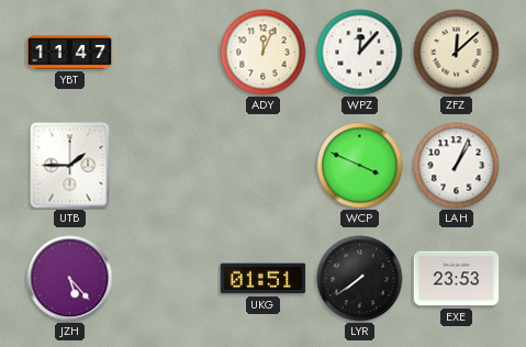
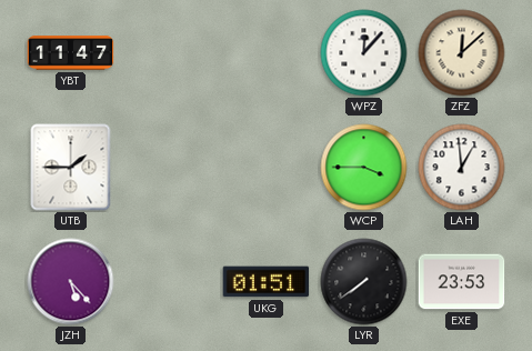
ADY: 12:04 -> none
WCP: 3:49 -> 3:45
LAH: 1:04 -> 12:59
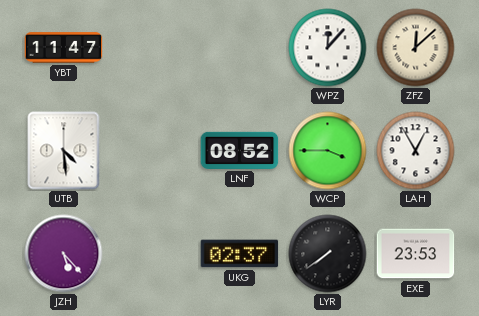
UTB: 1:45 -> 4:29
LNF: none -> 08:52
LAH: 12:59 -> 12:55
UKG: 01:51 -> 02:37
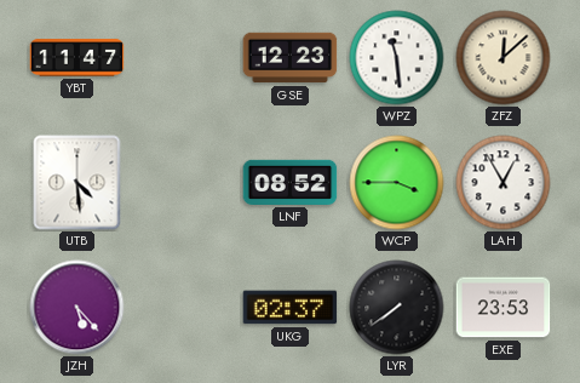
GSE: none -> 12:23
WPZ: 12:07 -> 11:29
